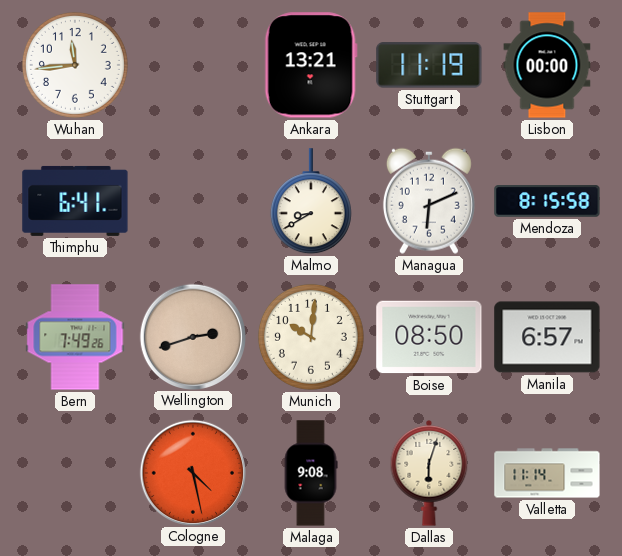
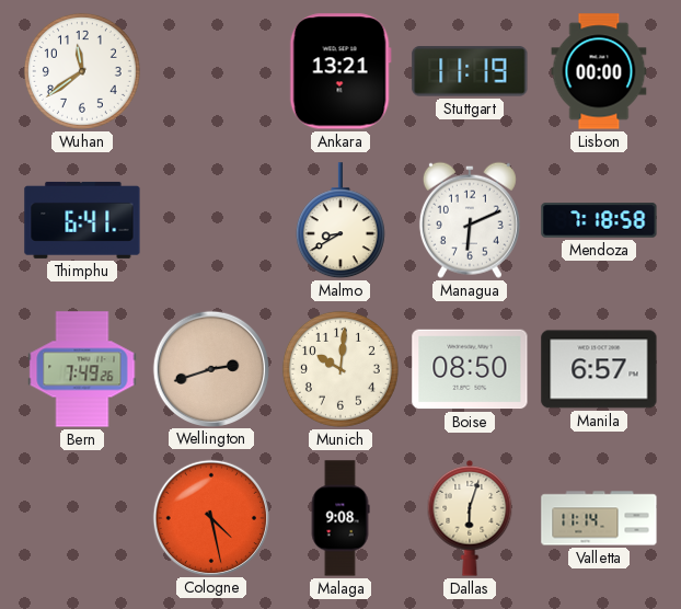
Wuhan: 11:44 -> 11:39
Mendoza: 8:15 -> 7:18
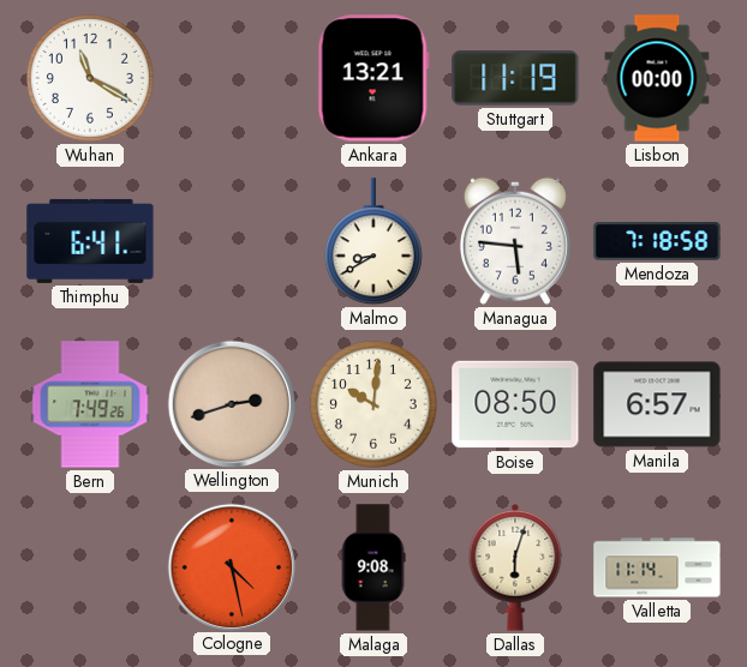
Wuhan: 11:39 -> 11:20
Managua: 6:11 -> 5:46
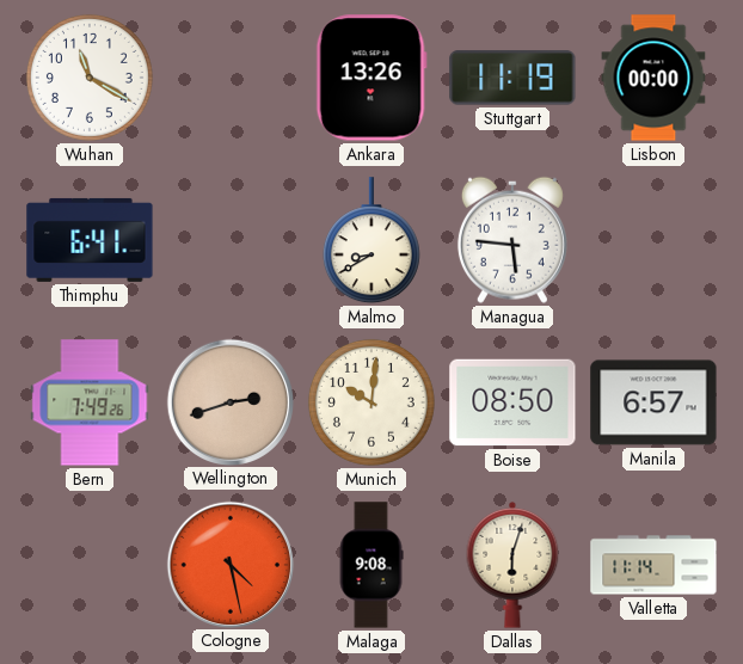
Ankara: 13:21 -> 13:26
Mendoza: 7:18 -> none
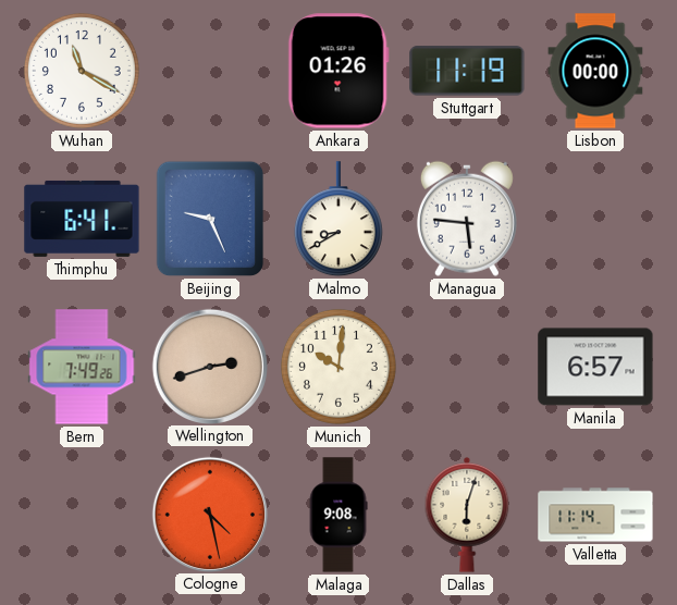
Ankara: 13:26 -> 01:26
Beijing: none -> 9:26
Boise: 08:50 -> none
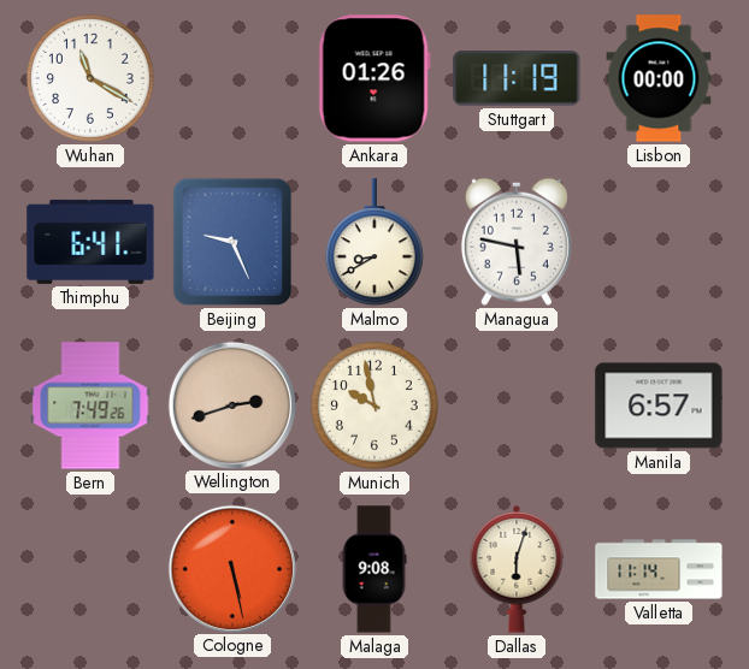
Managua: 5:46 -> 5:47
Munich: 10:01 -> 9:58
Cologne: 4:28 -> 5:28
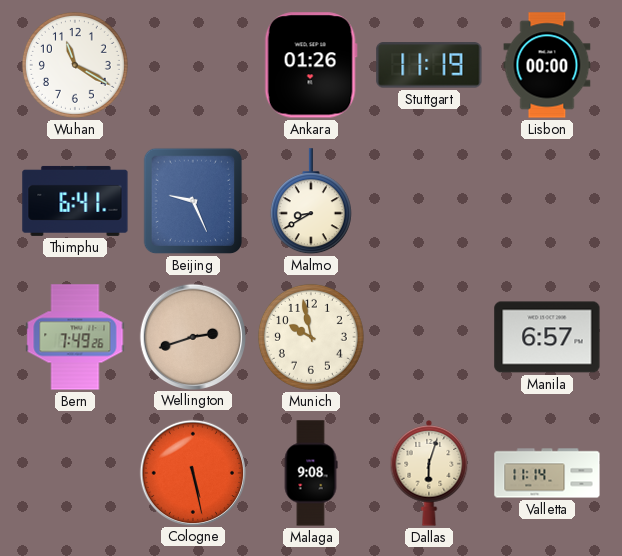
Managua: 5:47 -> none
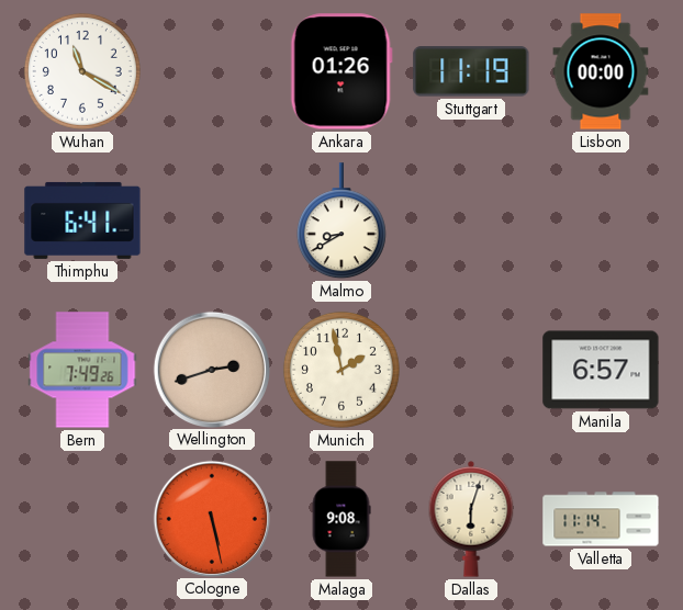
Beijing: 9:26 -> none
Munich: 9:58 -> 1:58
